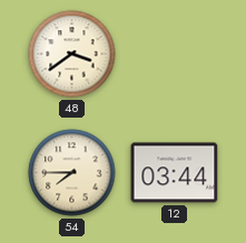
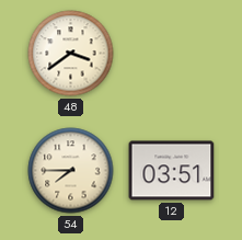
12: 03:44 -> 03:51
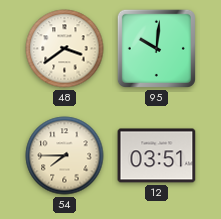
95: none -> 10:01
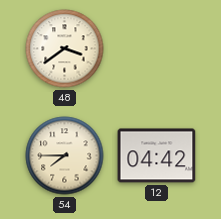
95: 10:01 -> none
12: 03:51 -> 04:42
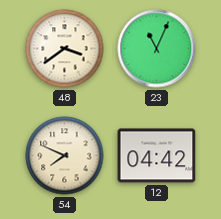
23: none -> 11:04
54: 7:45 -> 7:49
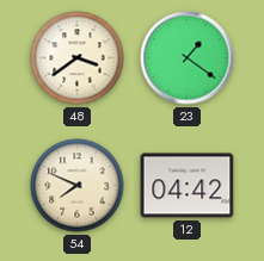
23: 11:04 -> 1:21
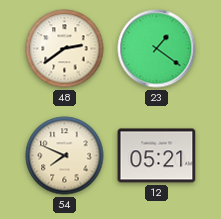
48: 3:39 -> 2:39
12: 04:42 -> 05:21
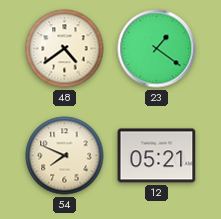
48: 2:39 -> 4:39
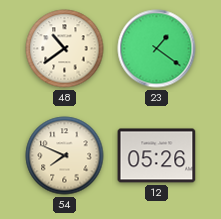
48: 4:39 -> 10:39
12: 05:21 -> 05:26
